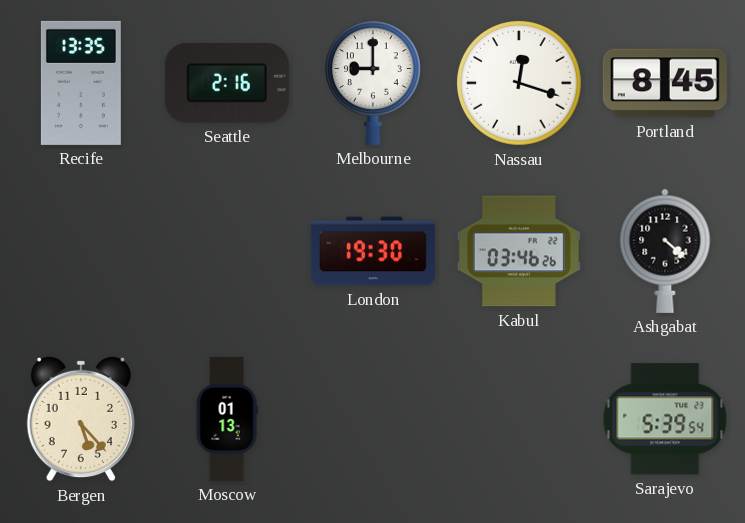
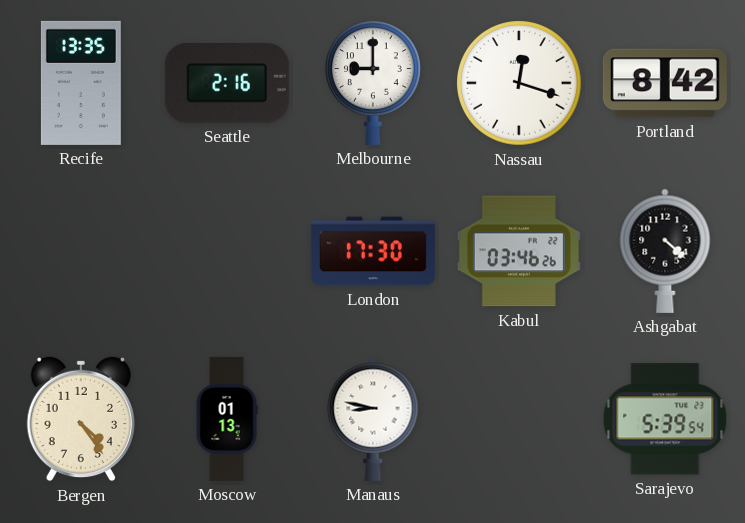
Portland: 8:45 -> 8:42
London: 19:30 -> 17:30
Bergen: 5:23 -> 4:24
Manaus: none -> 8:47
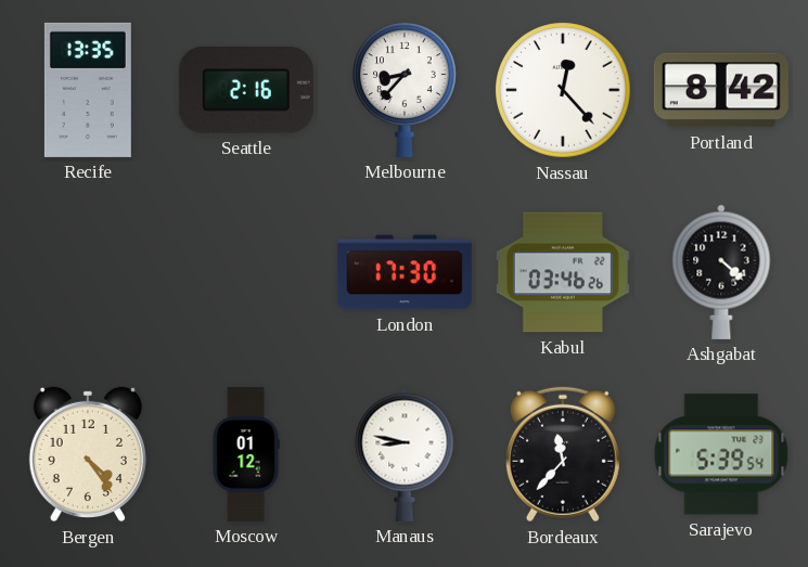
Melbourne: 9:00 -> 8:37
Nassau: 12:18 -> 12:23
Moscow: 01:13 -> 01:12
Bordeaux: none -> 11:37
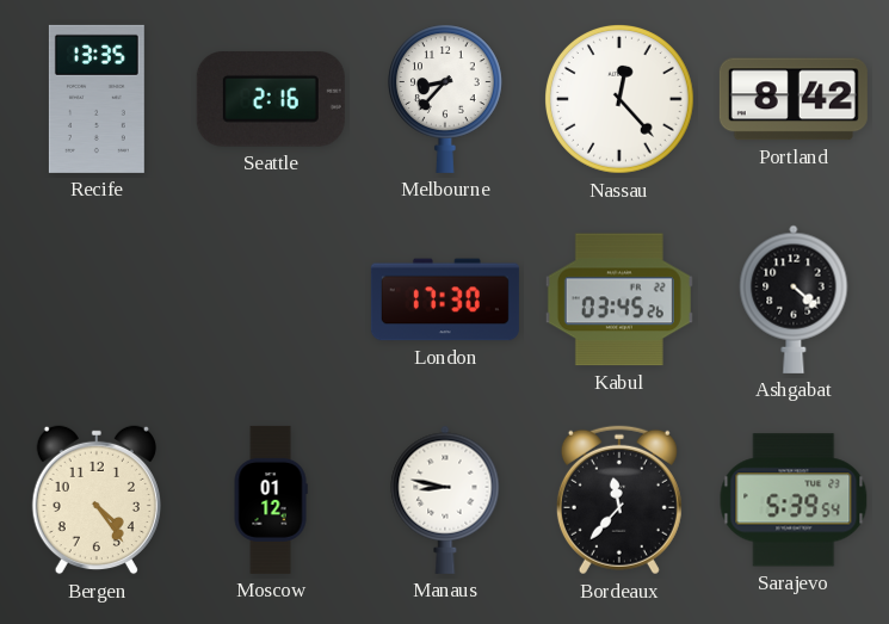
Kabul: 03:46 -> 03:45
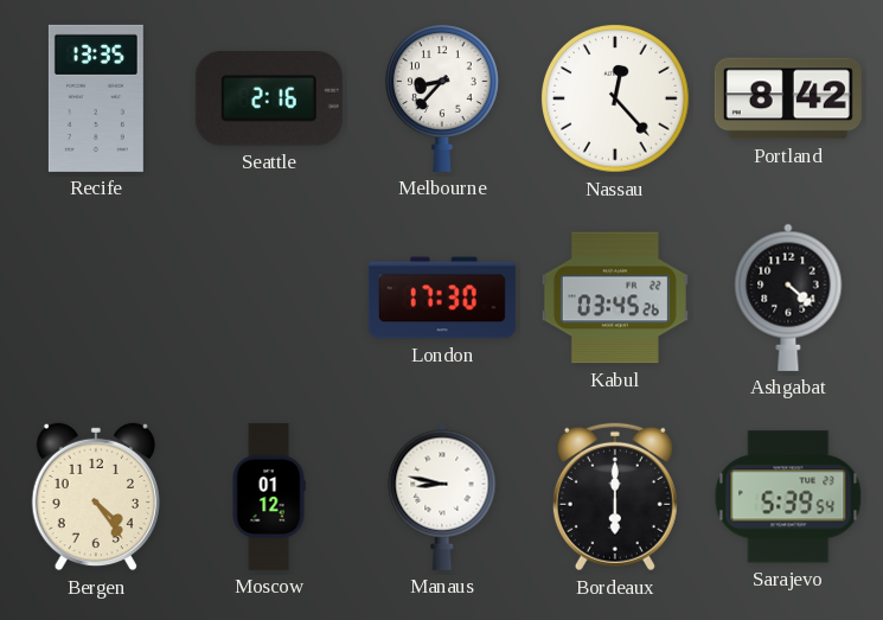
Bordeaux: 11:37 -> 6:00
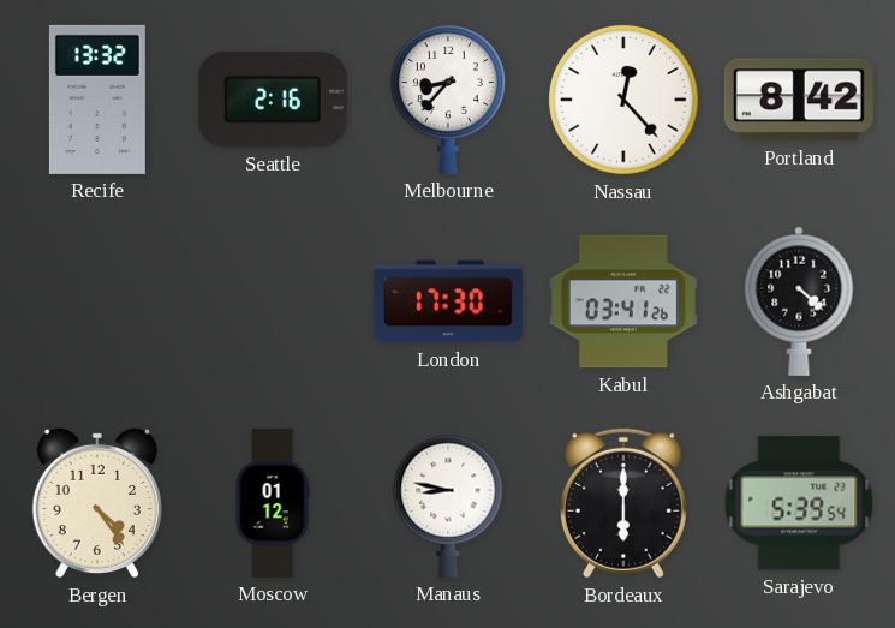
Recife: 13:35 -> 13:32
Kabul: 03:45 -> 03:41
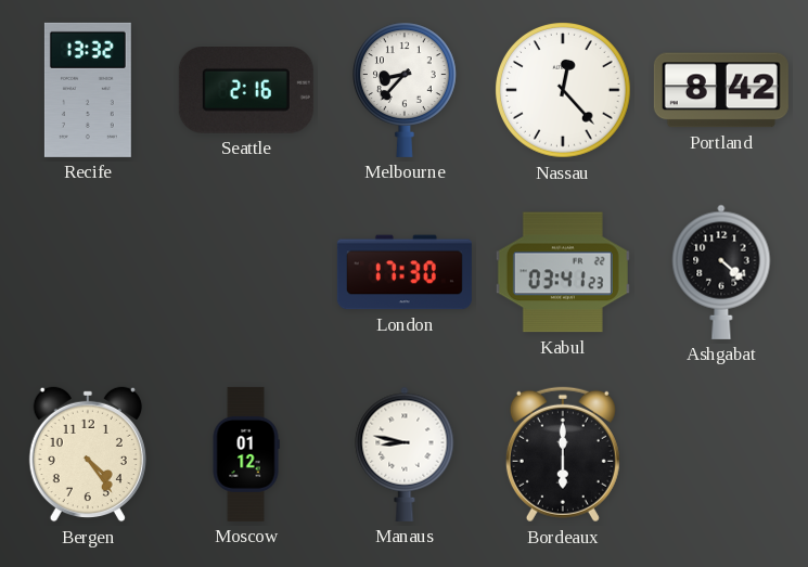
Kabul: 03:41:26 -> 03:41:23
Sarajevo: 5:39 -> none
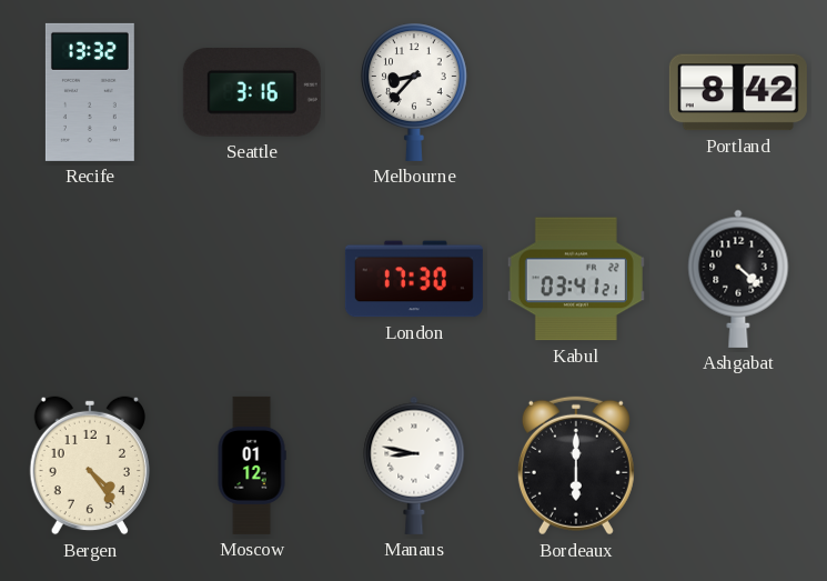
Seattle: 2:16 -> 3:16
Nassau: 12:23 -> none
Kabul: 03:41:23 -> 03:41:21
